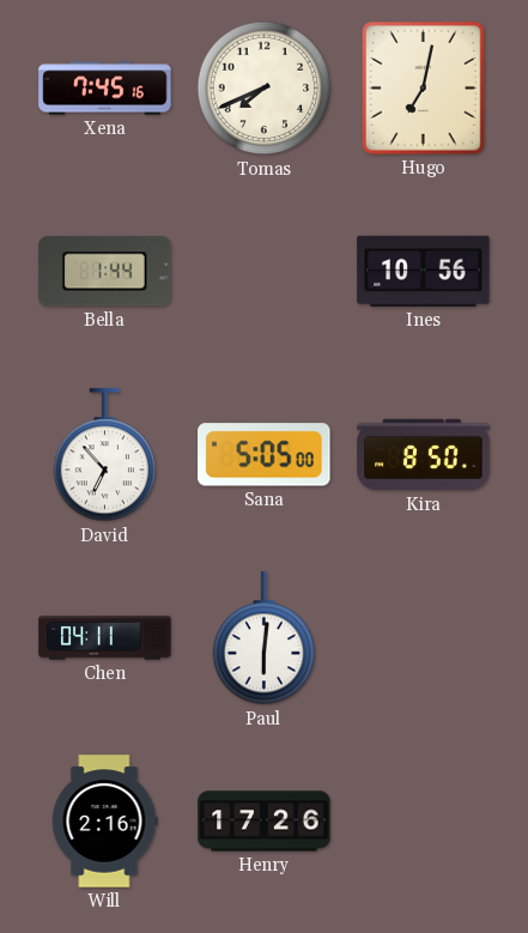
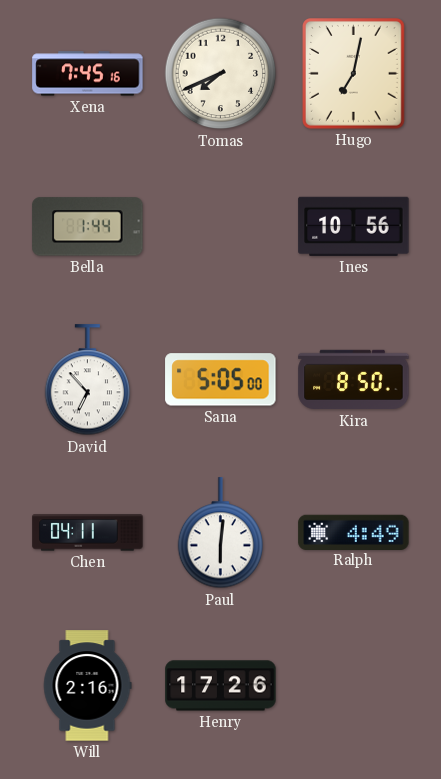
Ralph: none -> 4:49
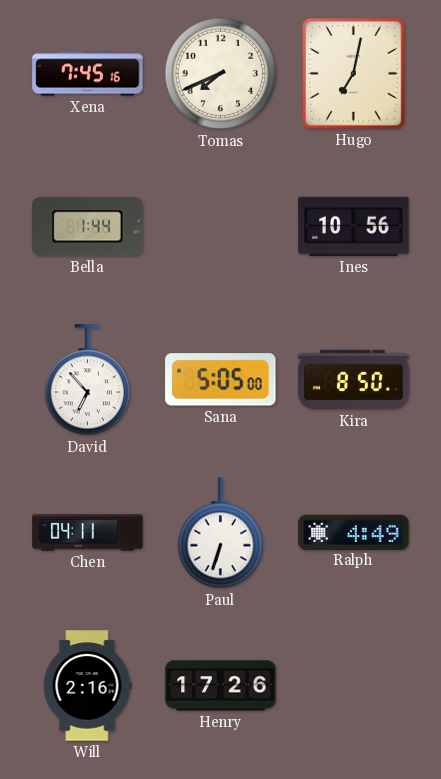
Paul: 6:01 -> 6:33
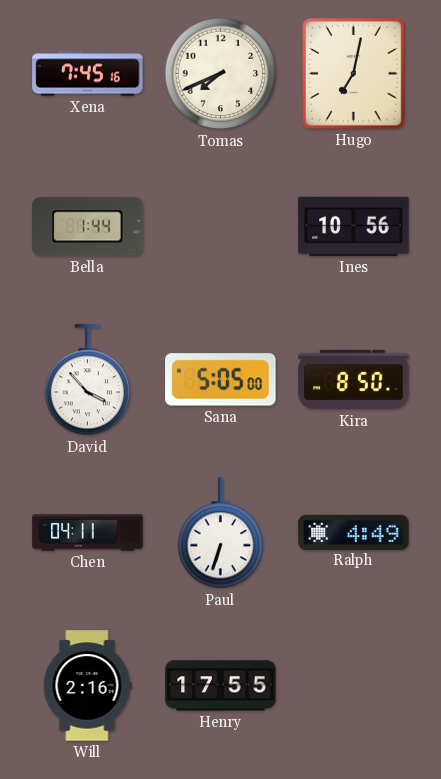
David: 6:53 -> 3:53
Henry: 17:26 -> 17:55
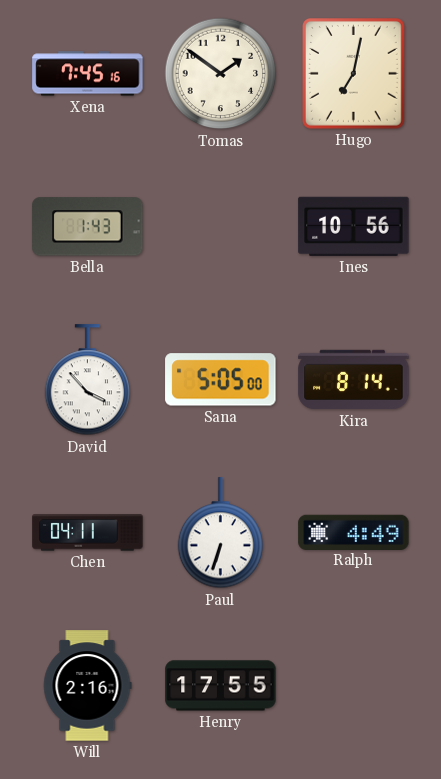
Tomas: 7:41 -> 1:51
Bella: 1:44 -> 1:43
Kira: 8:50 -> 8:14
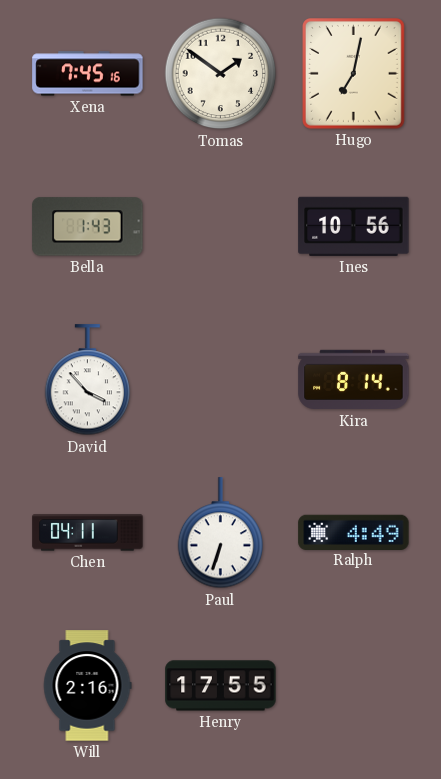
Sana: 5:05 -> none
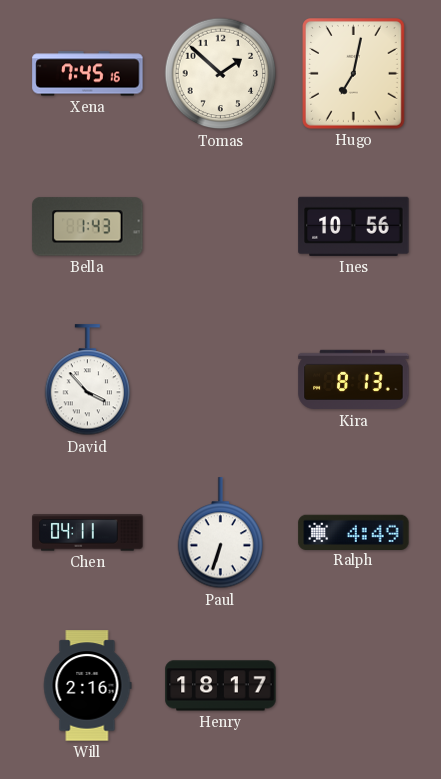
Tomas: 1:51 -> 1:52
Kira: 8:14 -> 8:13
Henry: 17:55 -> 18:17
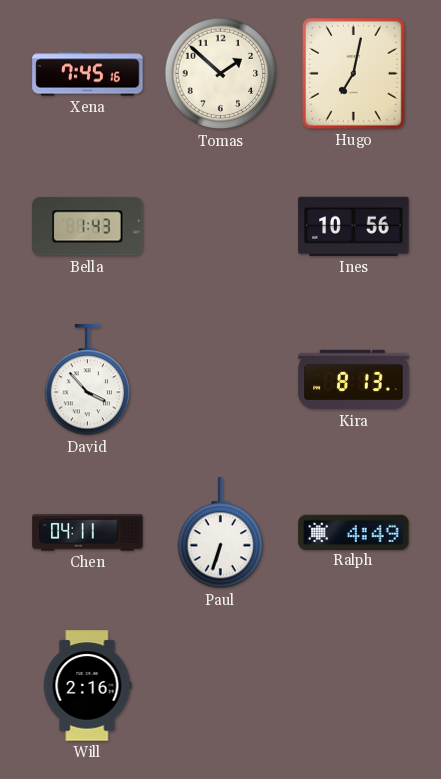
Henry: 18:17 -> none
